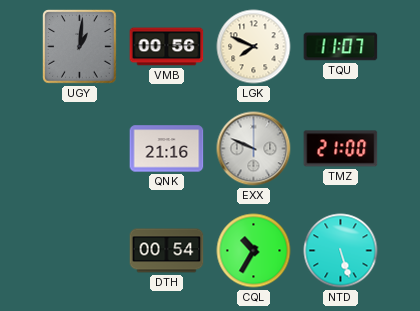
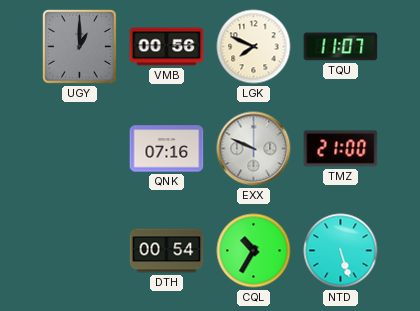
UGY: 1:01 -> 1:00
QNK: 21:16 -> 07:16
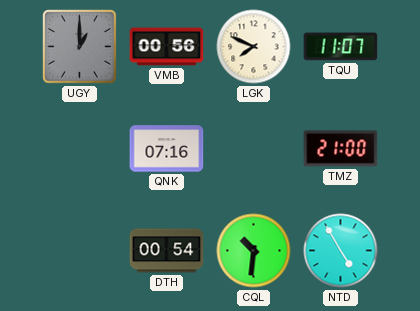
EXX: 9:49 -> none
CQL: 10:35 -> 10:31
NTD: 5:27 -> 4:55
